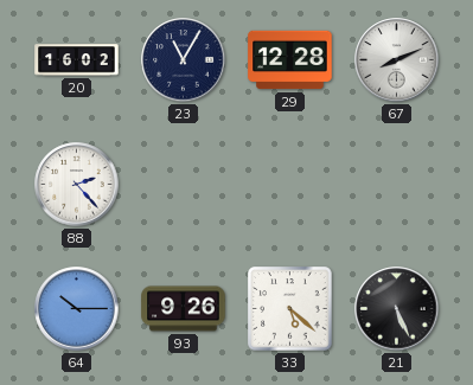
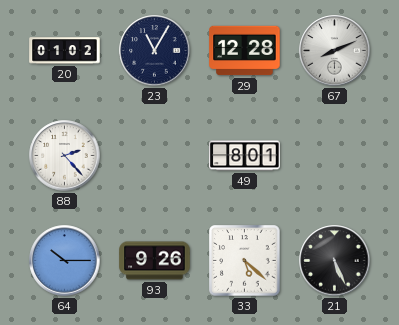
20: 16:02 -> 01:02
49: none -> 8:01
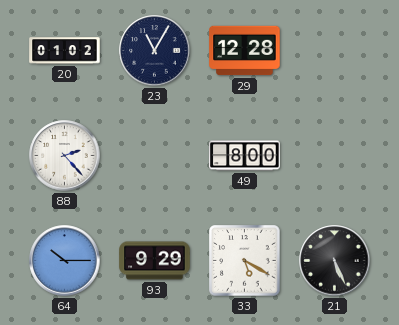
67: 8:11 -> none
49: 8:01 -> 8:00
93: 9:26 -> 9:29
33: 5:22 -> 5:20
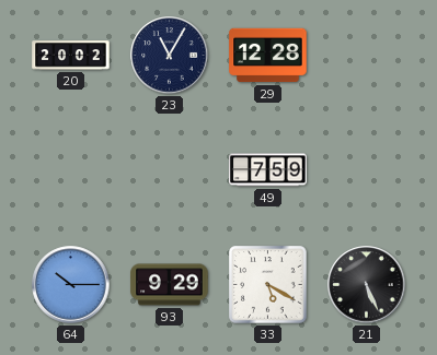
20: 01:02 -> 20:02
88: 2:23 -> none
49: 8:00 -> 7:59
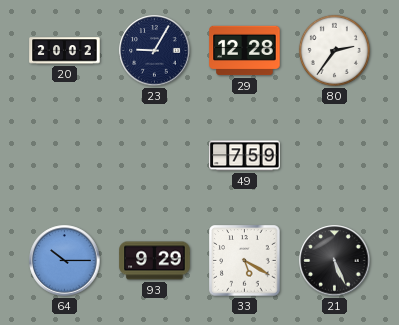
23: 11:05 -> 9:05
80: none -> 2:36
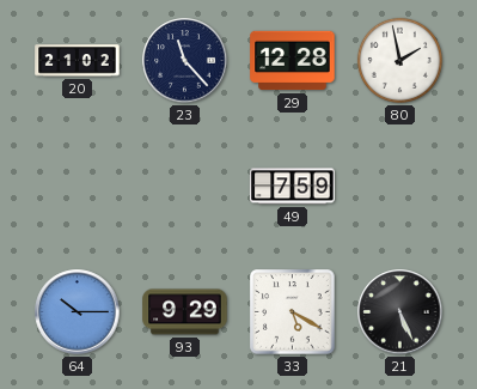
20: 20:02 -> 21:02
23: 9:05 -> 11:23
80: 2:36 -> 1:58
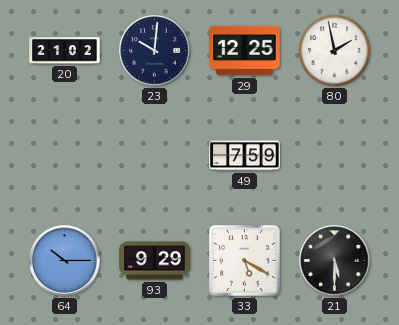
23: 11:23 -> 10:01
29: 12:28 -> 12:25
21: 5:26 -> 5:30
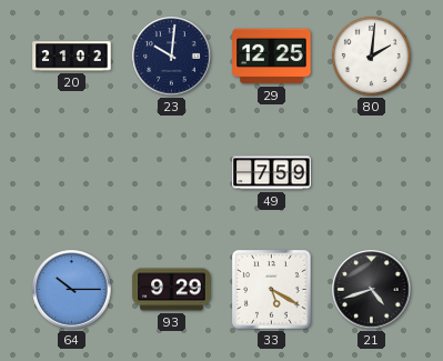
80: 1:58 -> 2:01
21: 5:30 -> 4:42
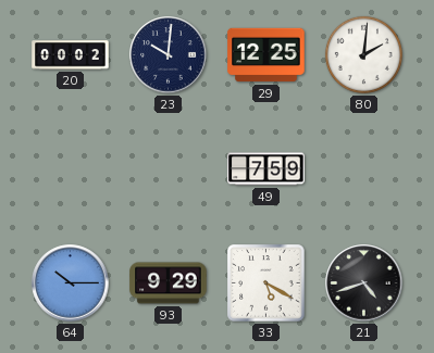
20: 21:02 -> 00:02
